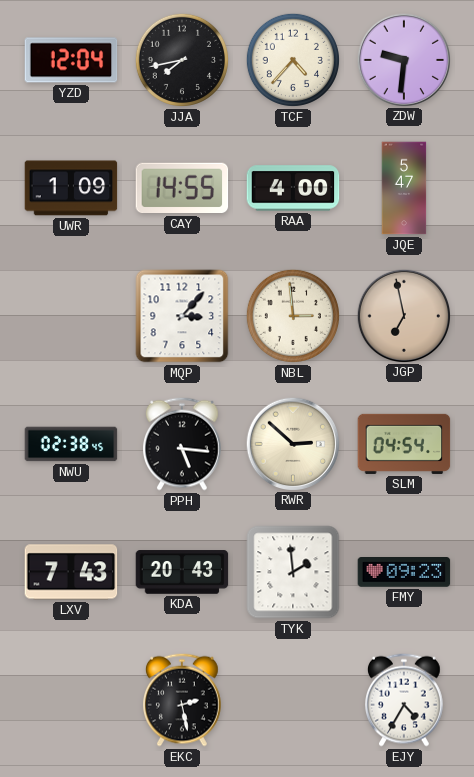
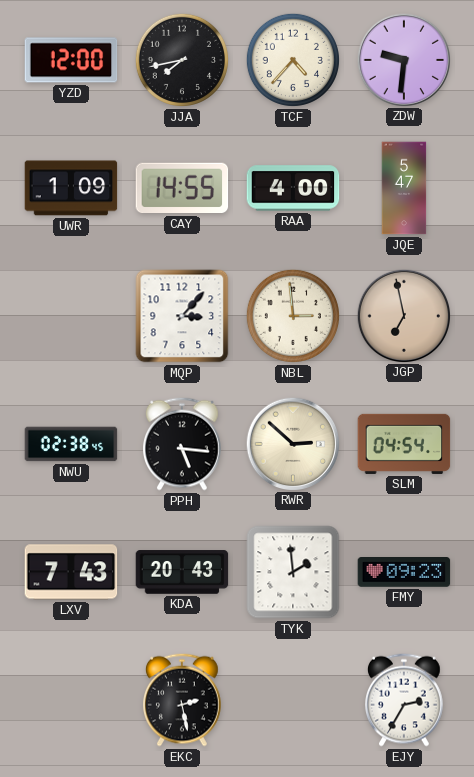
YZD: 12:04 -> 12:00
EJY: 4:35 -> 2:35
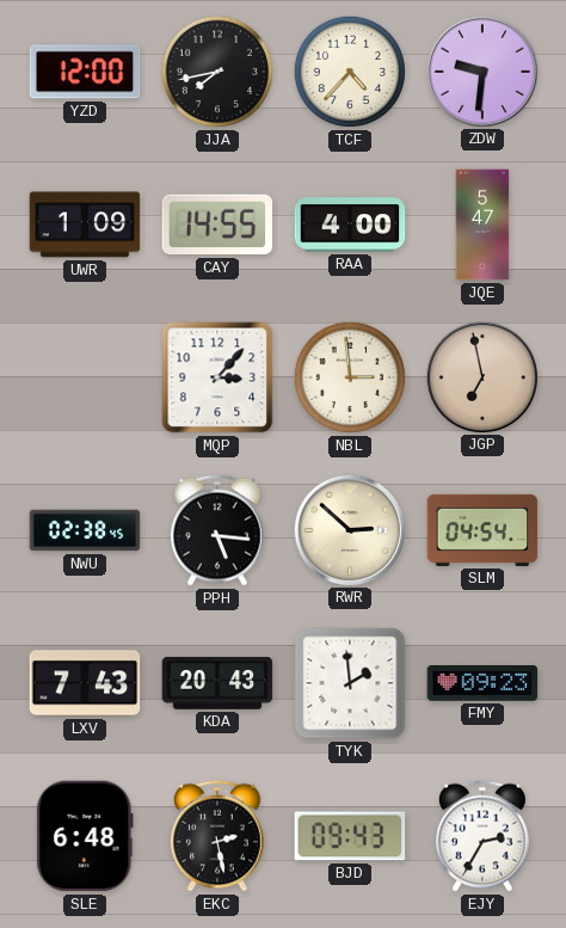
SLE: none -> 6:48
BJD: none -> 09:43
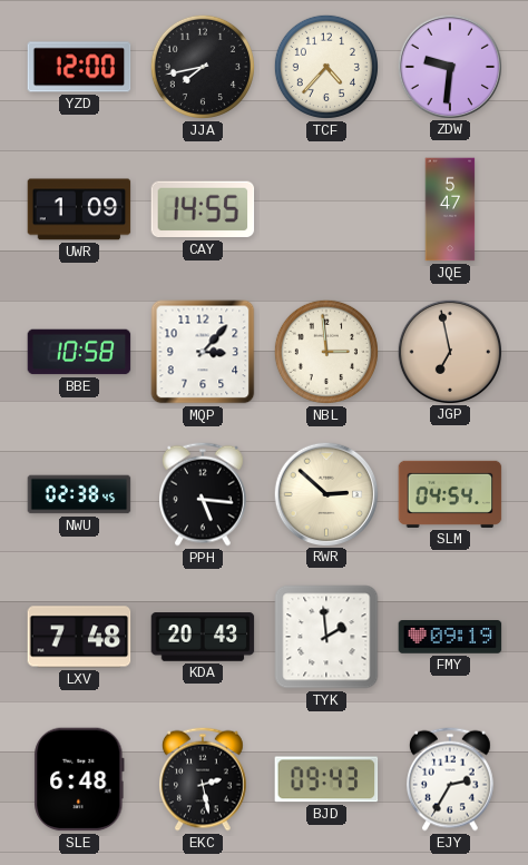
RAA: 4:00 -> none
BBE: none -> 10:58
LXV: 7:43 -> 7:48
FMY: 09:23 -> 09:19
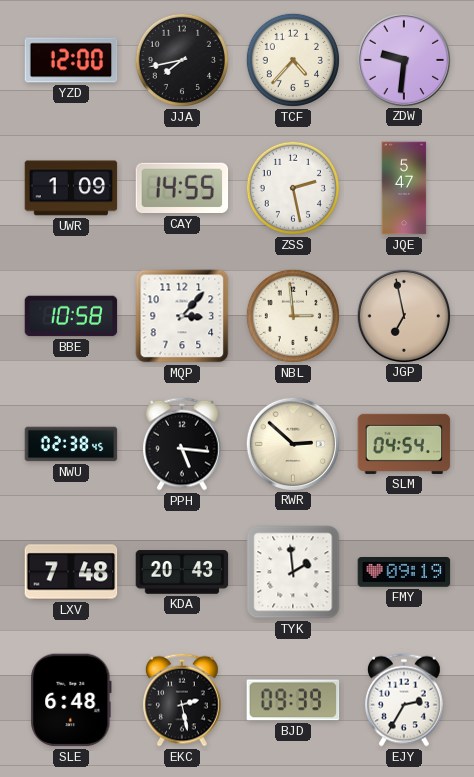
ZSS: none -> 2:28
BJD: 09:43 -> 09:39
